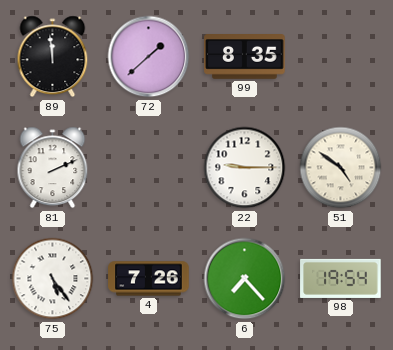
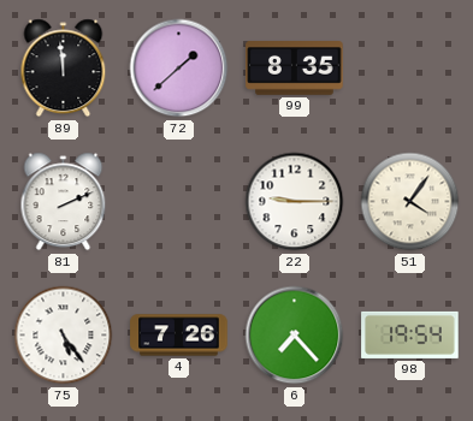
51: 4:51 -> 4:06
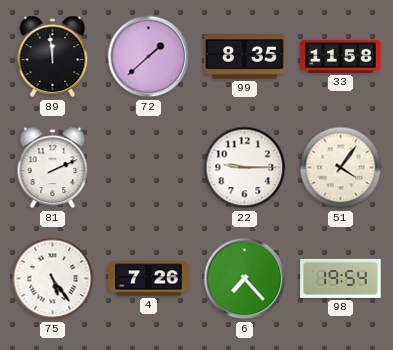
33: none -> 11:58
